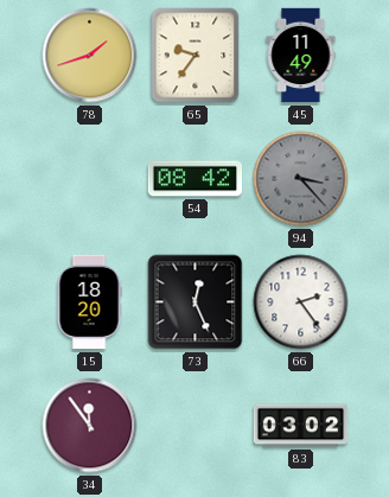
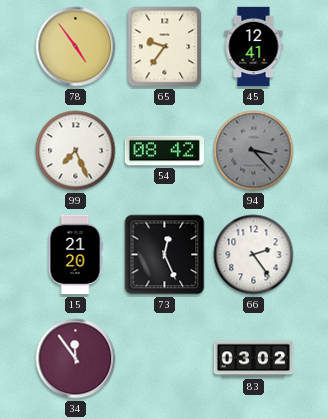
78: 1:42 -> 4:54
45: 11:49 -> 12:41
99: none -> 7:26
15: 18:20 -> 21:20
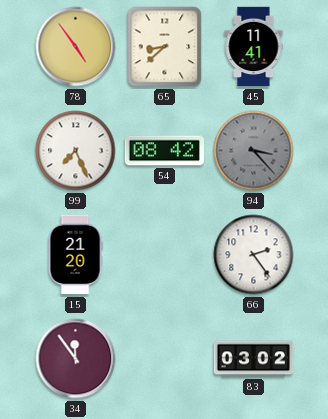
65: 9:36 -> 8:38
45: 12:41 -> 11:41
73: 12:26 -> none
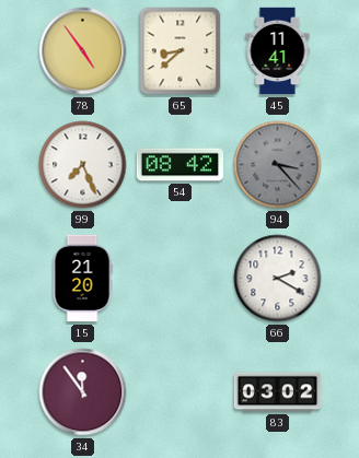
66: 2:24 -> 2:20
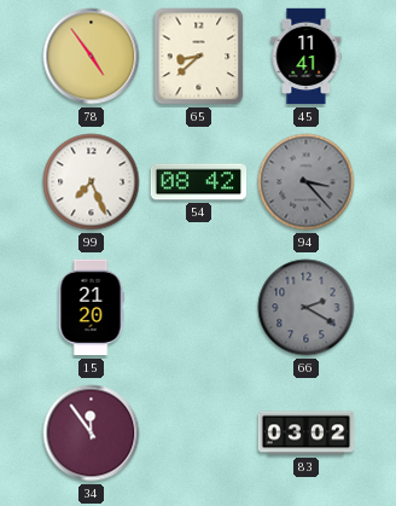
66 dial: white -> grey
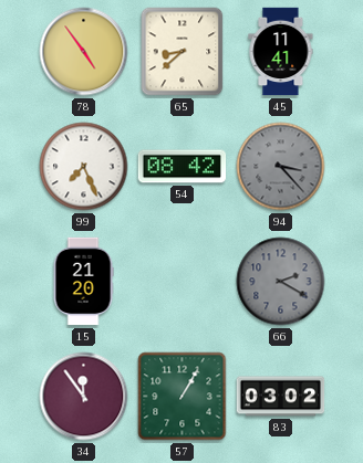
57: none -> 1:05
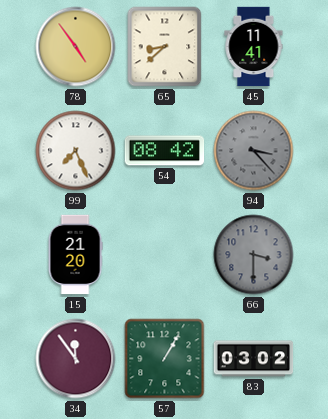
66: 2:20 -> 3:30
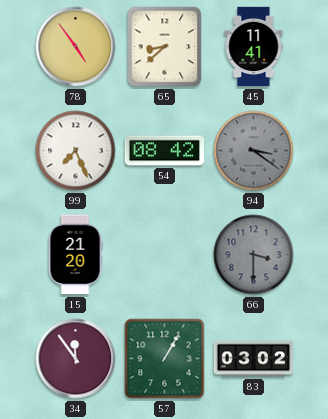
94: 3:23 -> 3:21
